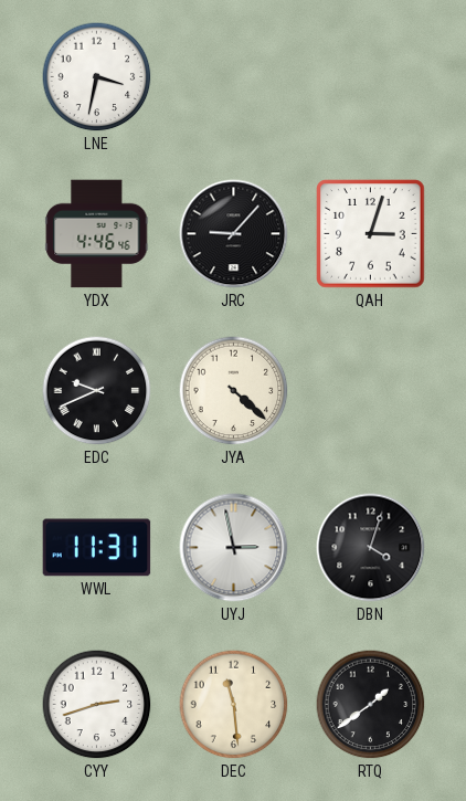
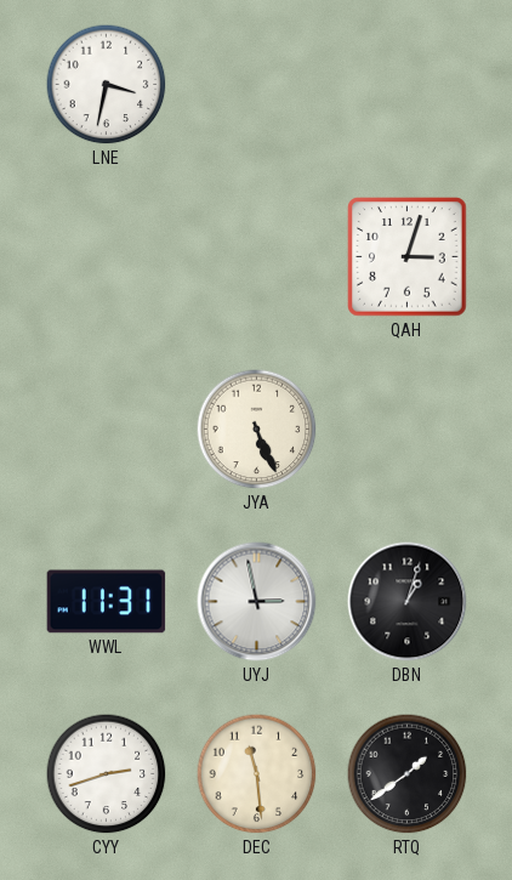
YDX: 4:46 -> none
JRC: 9:07 -> none
EDC: 9:41 -> none
JYA: 4:22 -> 5:26
DBN: 4:03 -> 1:03
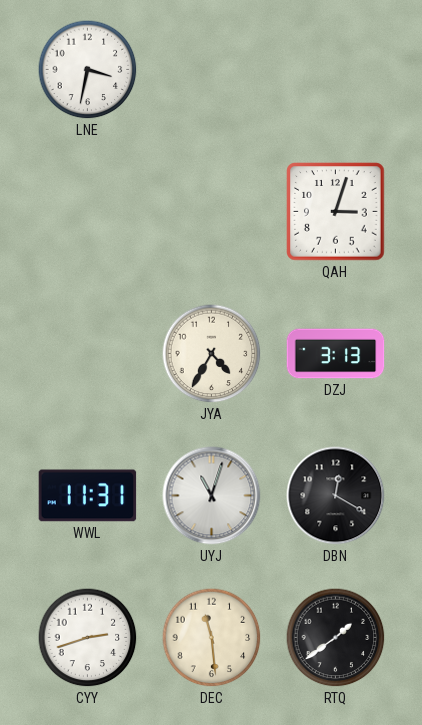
JYA: 5:26 -> 4:35
DZJ: none -> 3:13
UYJ: 2:58 -> 11:03
DBN: 1:03 -> 12:20
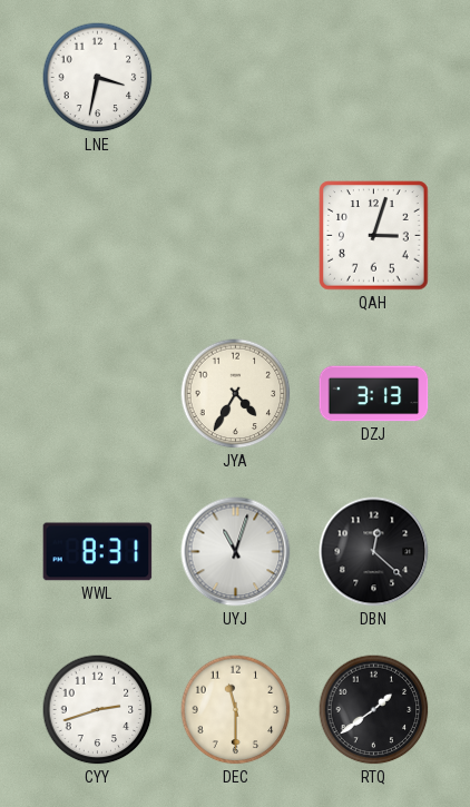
WWL: 11:31 -> 8:31
DBN: 12:20 -> 12:22
DEC: 11:29 -> 11:30
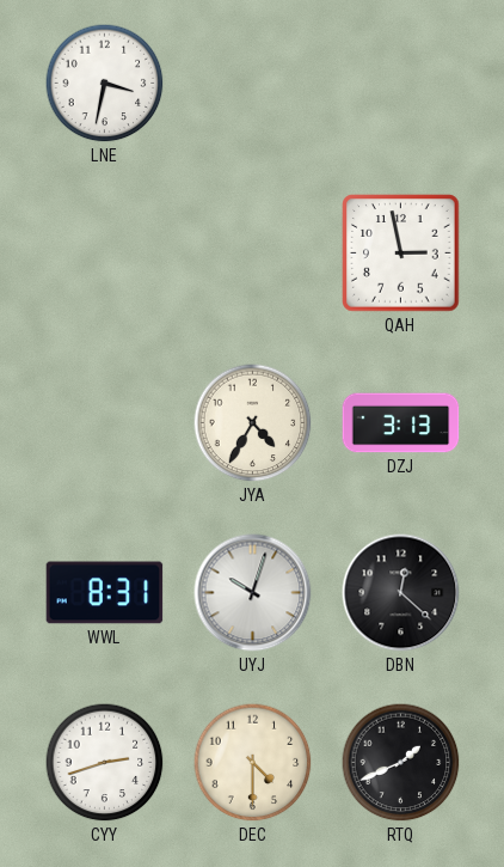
QAH: 3:03 -> 2:58
UYJ: 11:03 -> 10:03
DEC: 11:30 -> 4:30
RTQ: 1:39 -> 1:41
